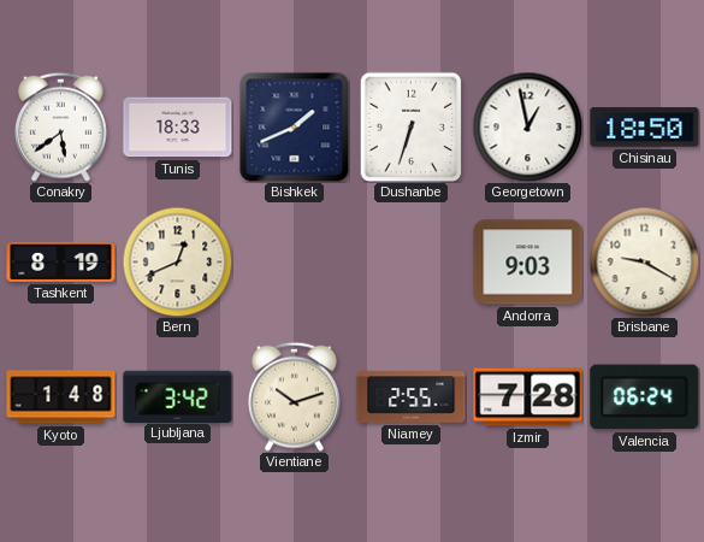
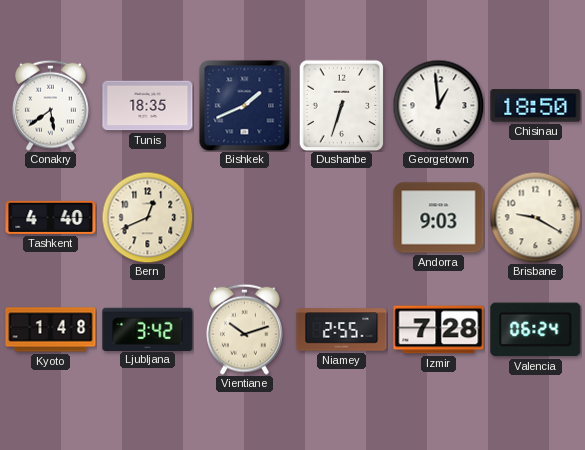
Tunis: 18:33 -> 18:35
Georgetown: 12:58 -> 12:59
Tashkent: 8:19 -> 4:40
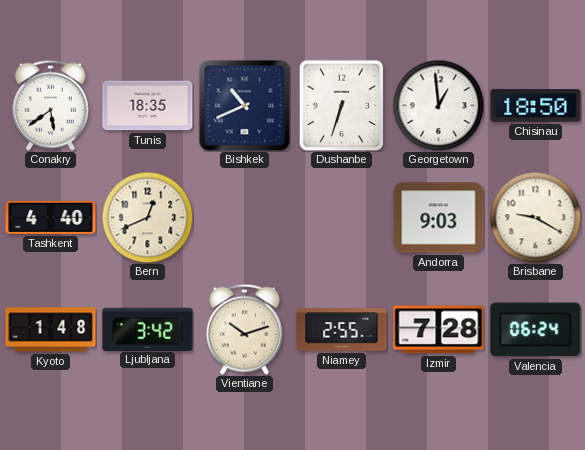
Bishkek: 1:41 -> 10:41
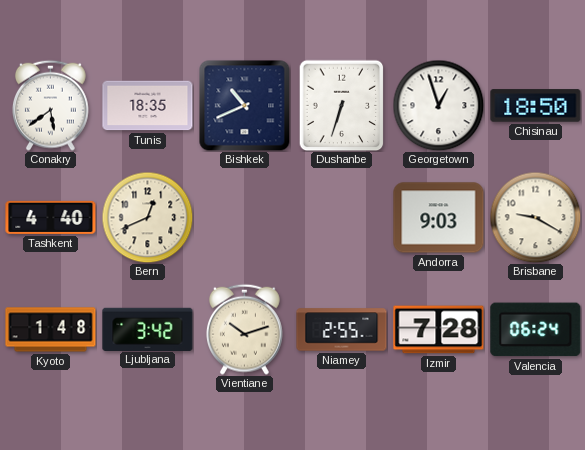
Georgetown: 12:59 -> 12:57
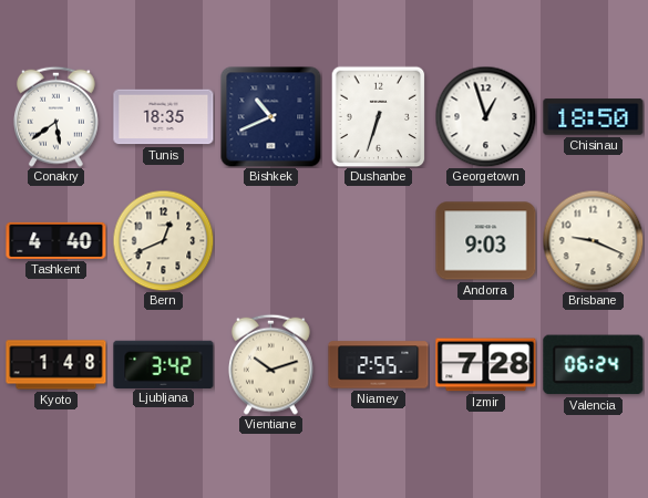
Brisbane: 9:20 -> 9:19
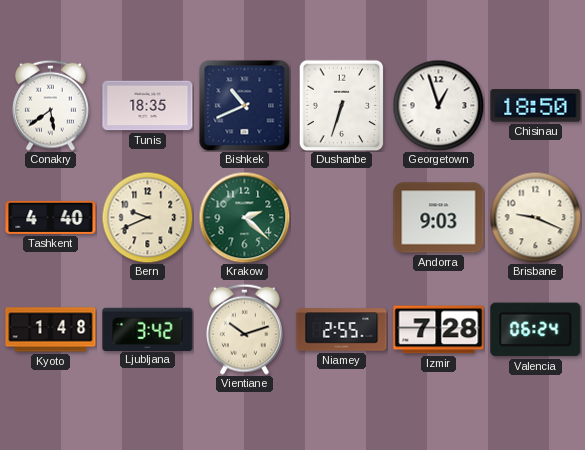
Bern: 12:41 -> 9:41
Krakow: none -> 2:22
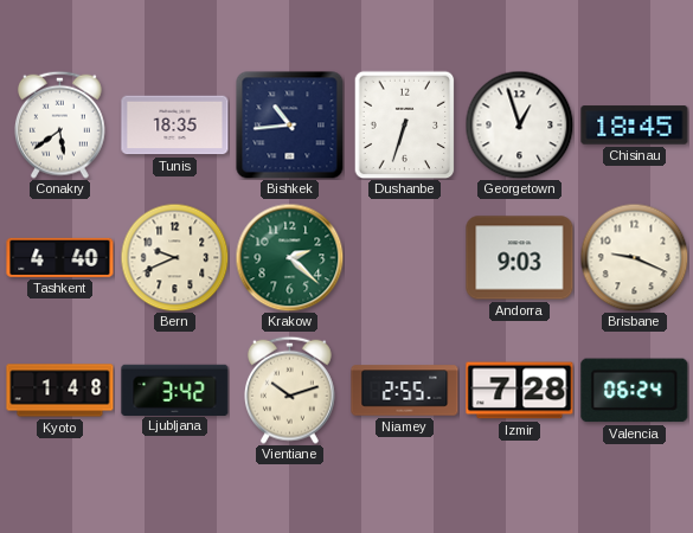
Bishkek: 10:41 -> 10:44
Chisinau: 18:50 -> 18:45
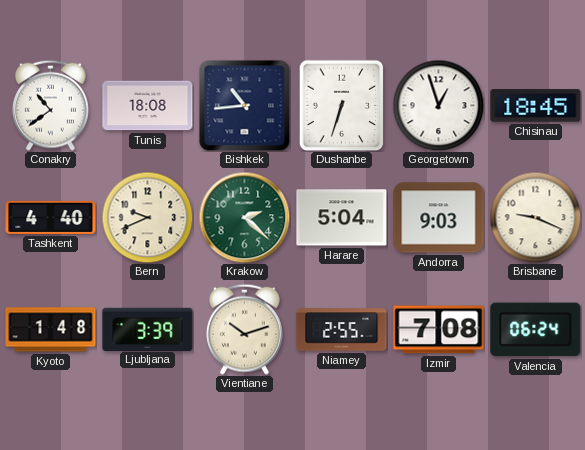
Conakry: 5:39 -> 10:39
Tunis: 18:35 -> 18:08
Harare: none -> 5:04
Ljubljana: 3:42 -> 3:39
Izmir: 7:28 -> 7:08
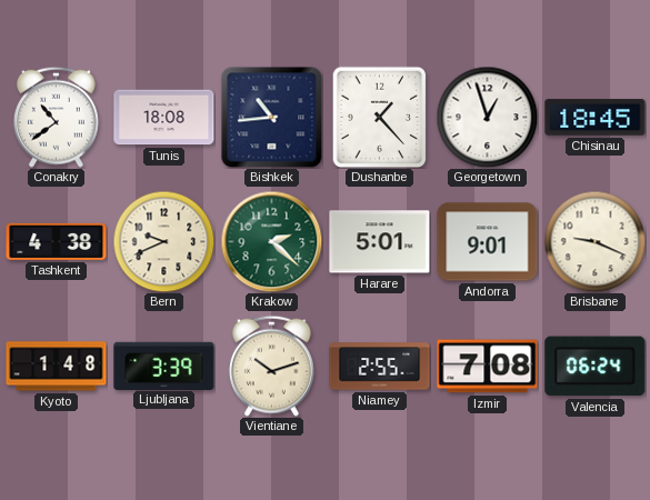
Dushanbe: 6:33 -> 1:23
Tashkent: 4:40 -> 4:38
Harare: 5:04 -> 5:01
Andorra: 9:03 -> 9:01
